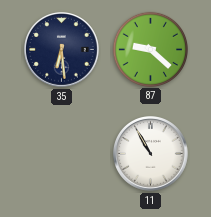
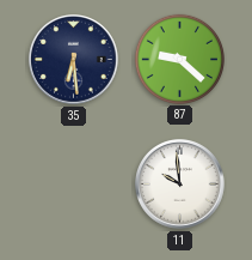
11: 10:55 -> 9:59
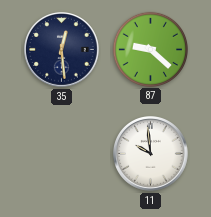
35: 6:29 -> 12:29
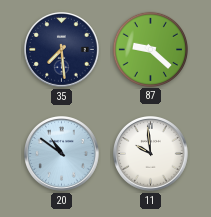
35: 12:29 -> 7:29
20: none -> 10:51
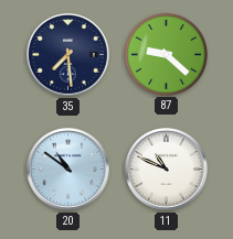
11: 9:59 -> 10:49
